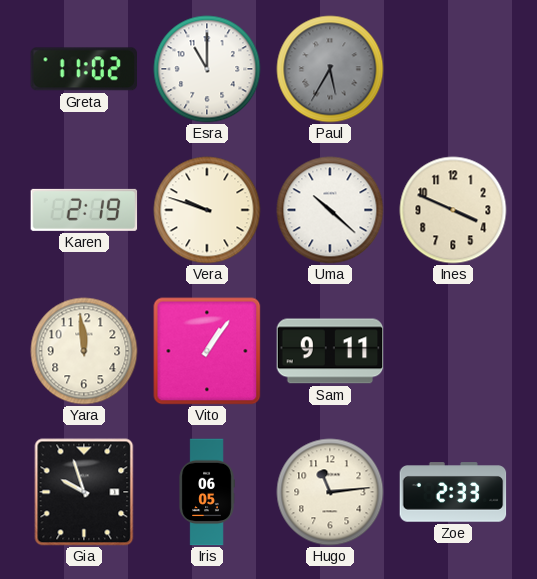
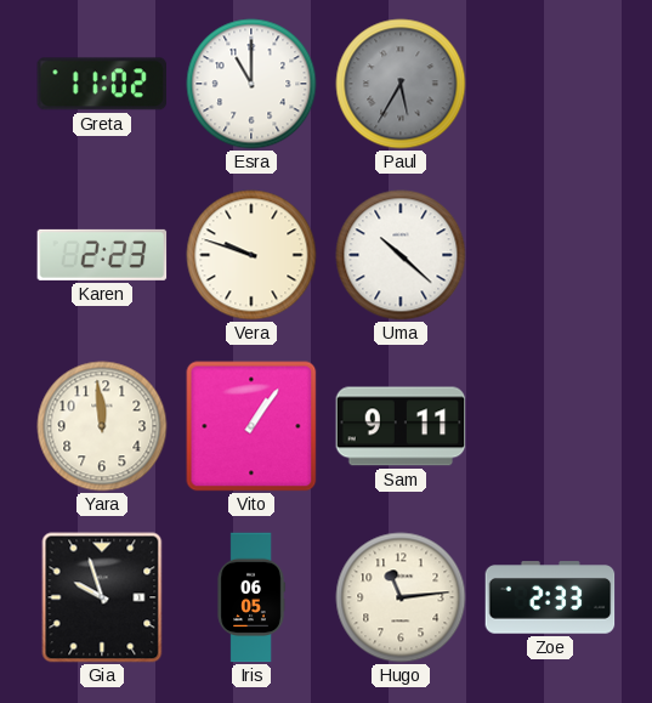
Karen: 2:19 -> 2:23
Ines: 3:49 -> none
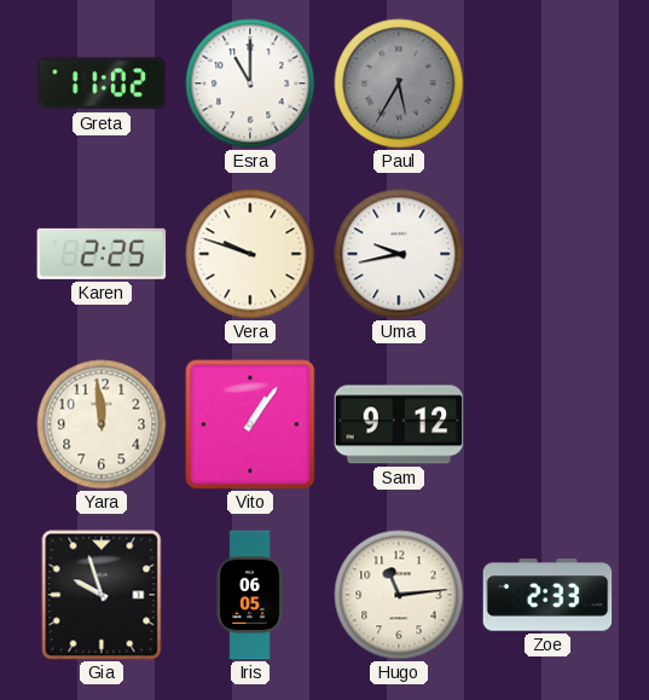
Karen: 2:23 -> 2:25
Uma: 10:22 -> 9:43
Sam: 9:11 -> 9:12
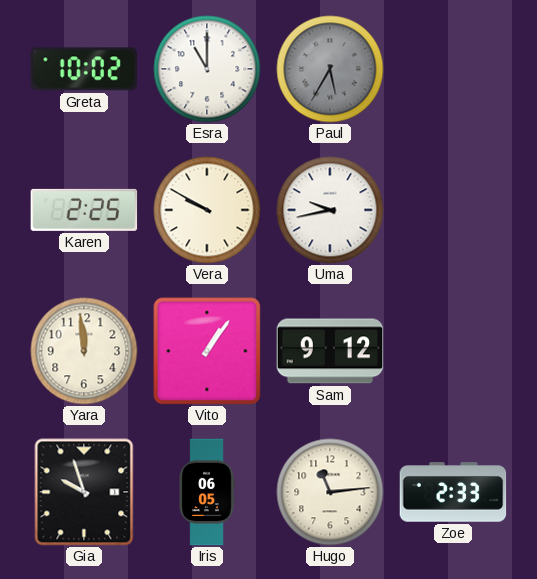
Greta: 11:02 -> 10:02
Vera: 9:48 -> 9:50
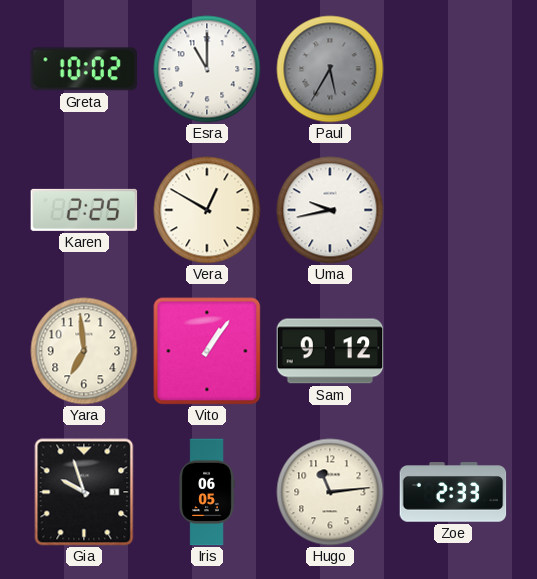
Vera: 9:50 -> 12:50
Yara: 11:59 -> 6:59
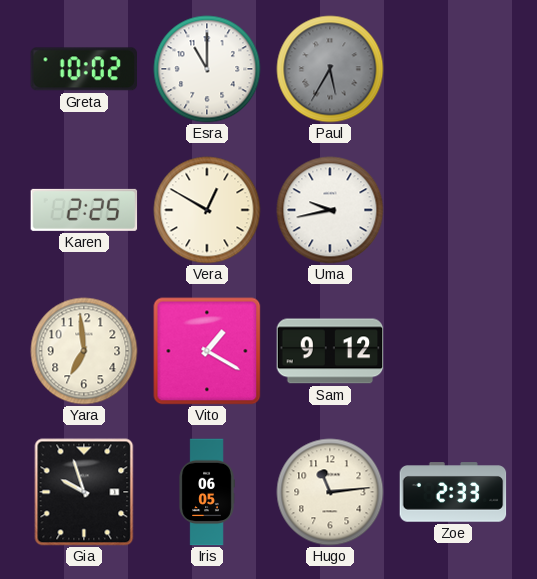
Vito: 1:06 -> 1:20
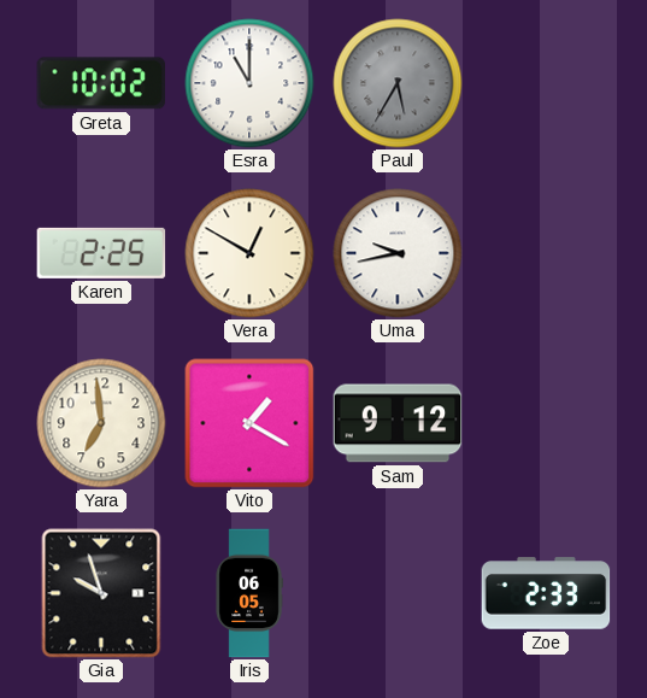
Hugo: 11:14 -> none
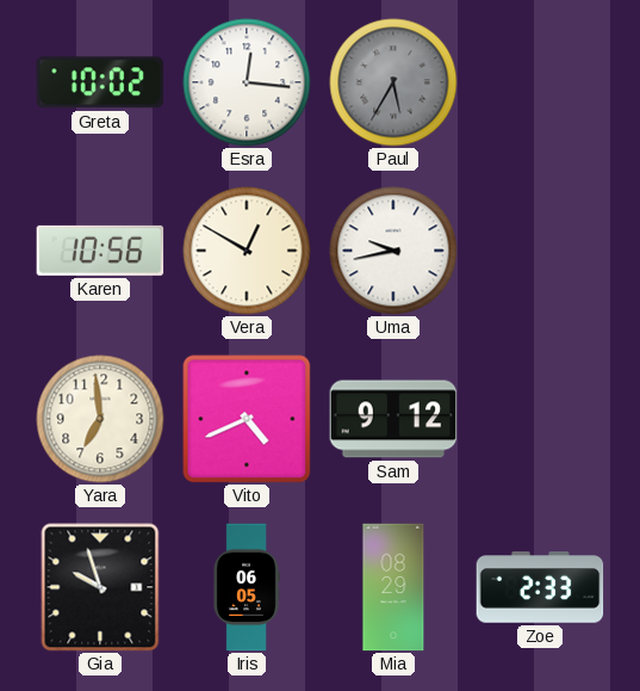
Esra: 11:00 -> 12:16
Karen: 2:25 -> 10:56
Vito: 1:20 -> 4:41
Mia: none -> 08:29
